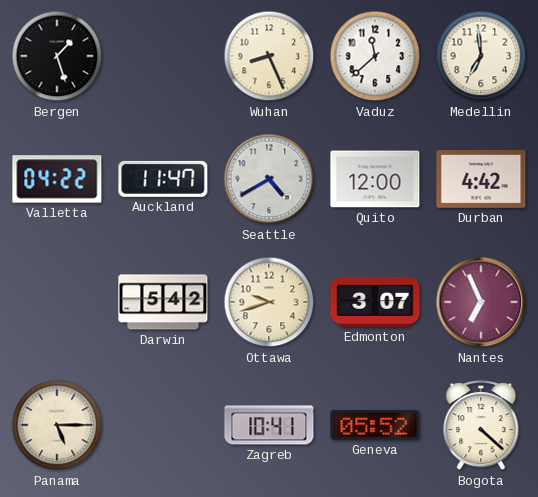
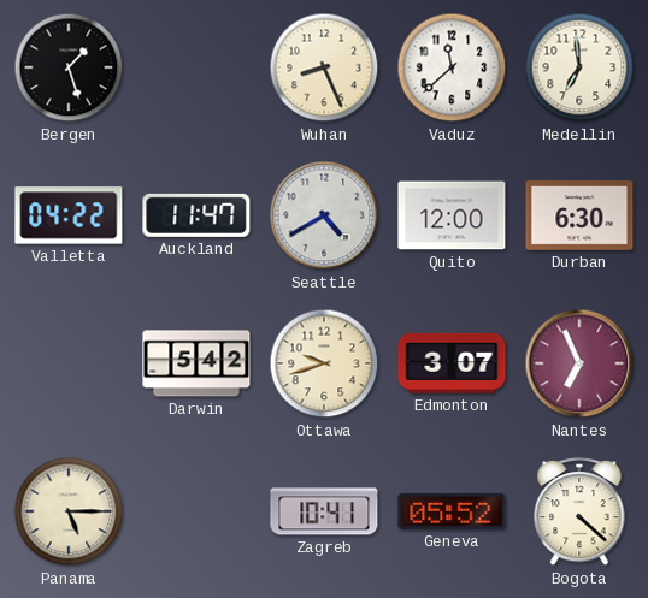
Durban: 4:42 -> 6:30
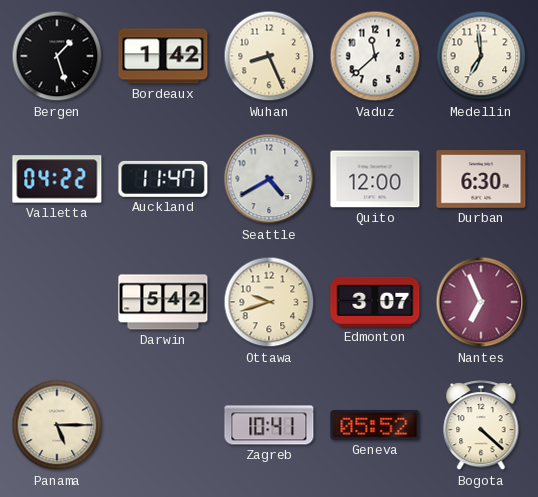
Bordeaux: none -> 1:42
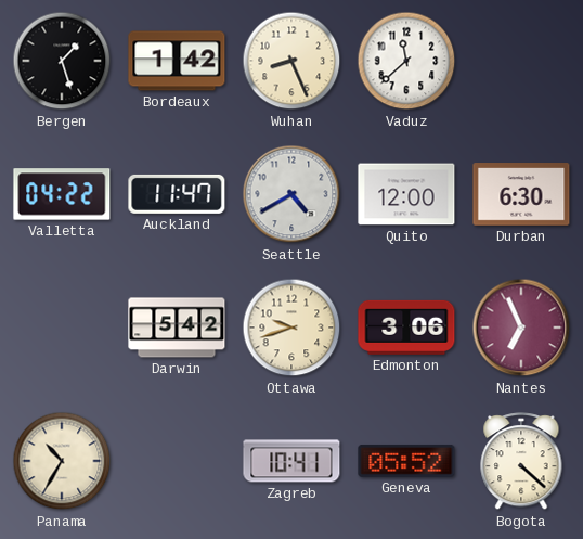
Medellin: 6:59 -> none
Edmonton: 3:07 -> 3:06
Panama: 5:15 -> 10:35
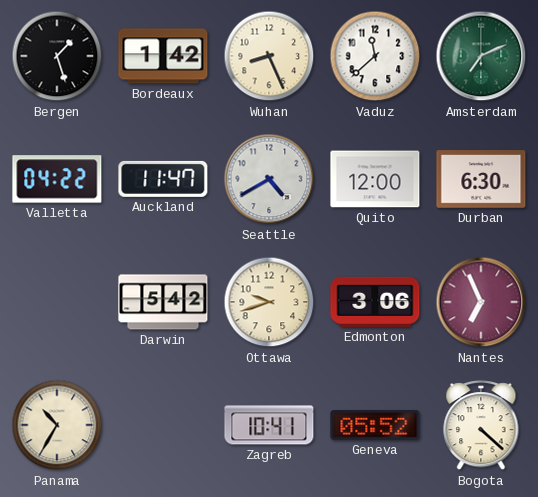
Amsterdam: none -> 7:11
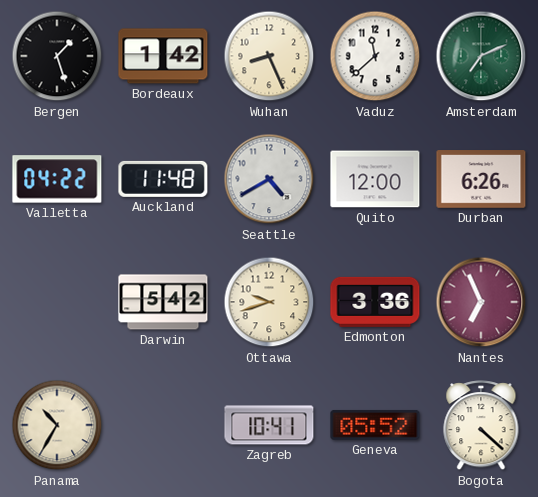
Auckland: 11:47 -> 11:48
Durban: 6:30 -> 6:26
Edmonton: 3:06 -> 3:36
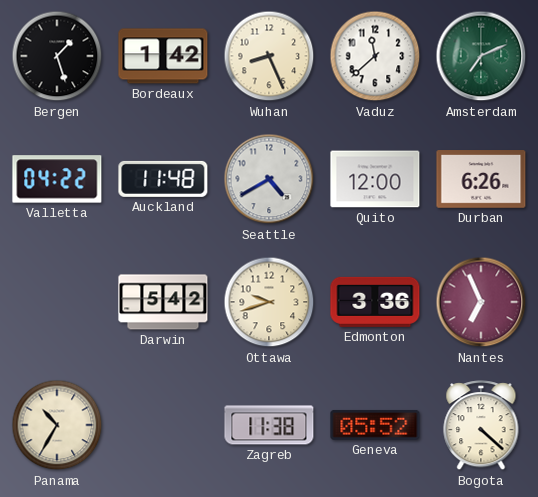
Zagreb: 10:41 -> 11:38
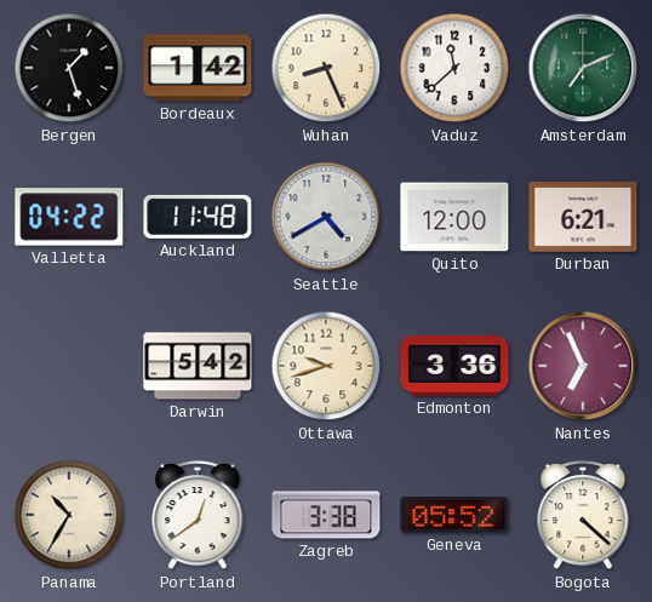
Durban: 6:26 -> 6:21
Portland: none -> 12:39
Zagreb: 11:38 -> 3:38
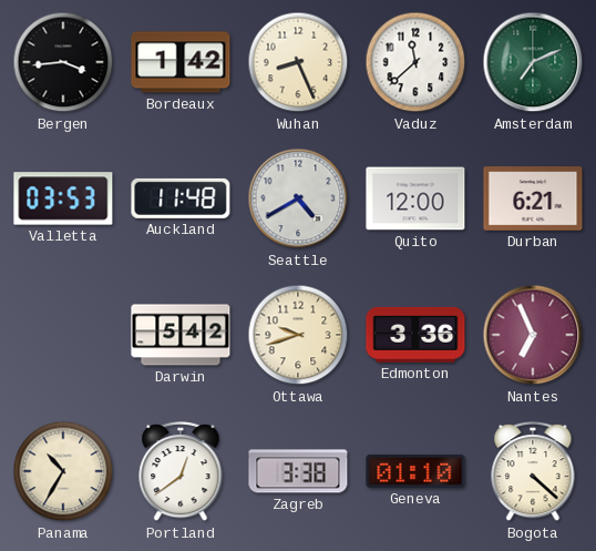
Bergen: 1:27 -> 3:44
Valletta: 04:22 -> 03:53
Geneva: 05:52 -> 01:10
